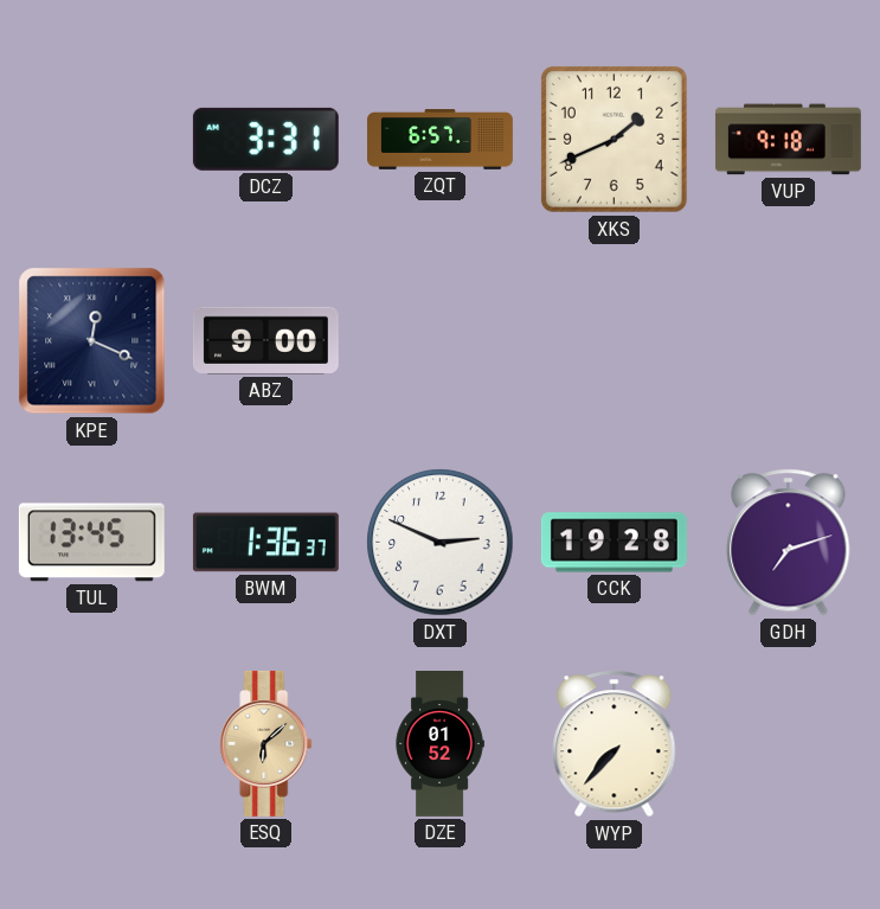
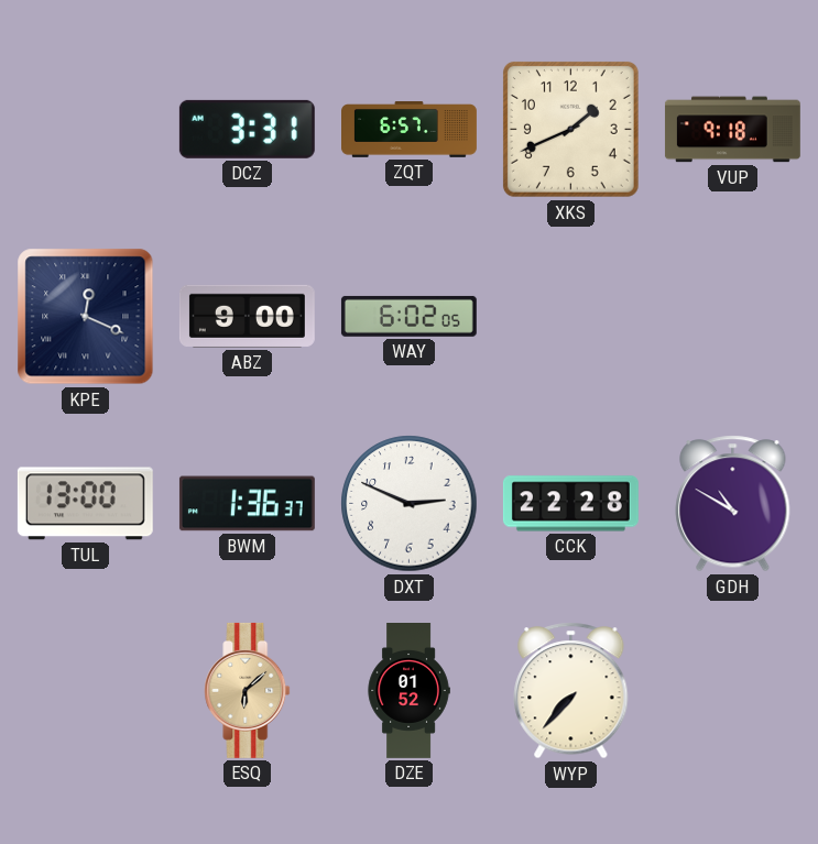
WAY: none -> 6:02
TUL: 13:45 -> 13:00
CCK: 19:28 -> 22:28
GDH: 7:12 -> 10:50
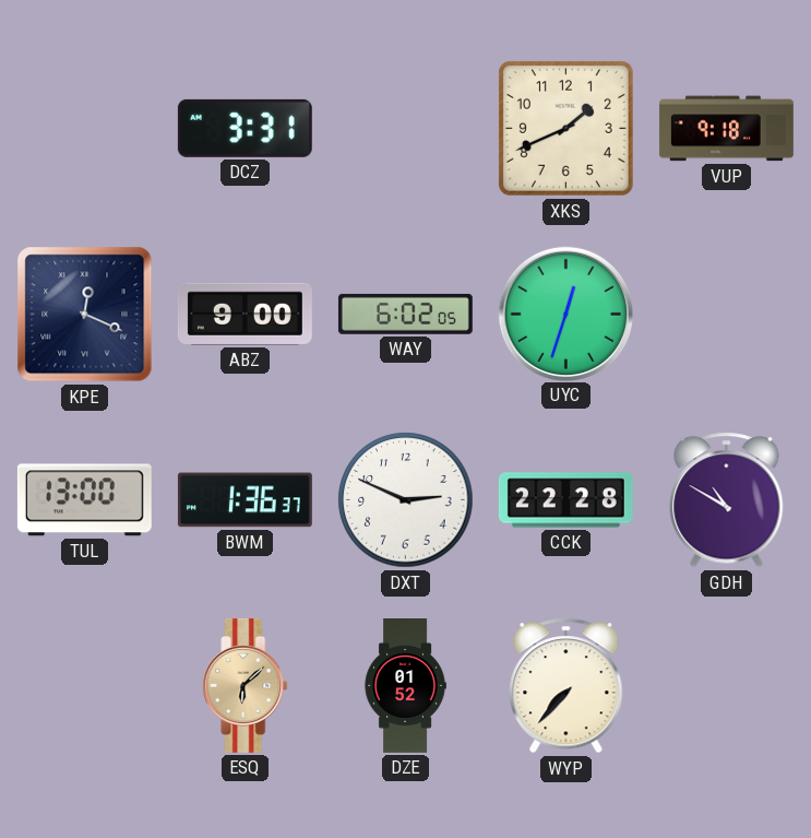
ZQT: 6:57 -> none
UYC: none -> 12:33
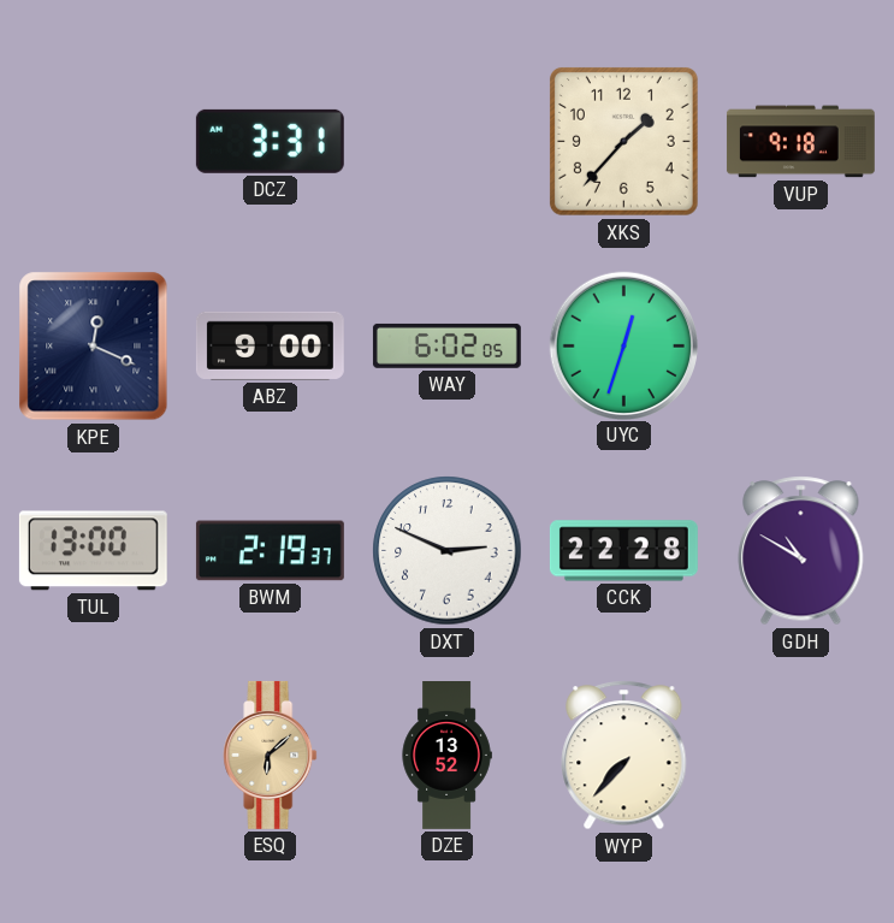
XKS: 1:41 -> 1:37
BWM: 1:36 -> 2:19
DZE: 01:52 -> 13:52
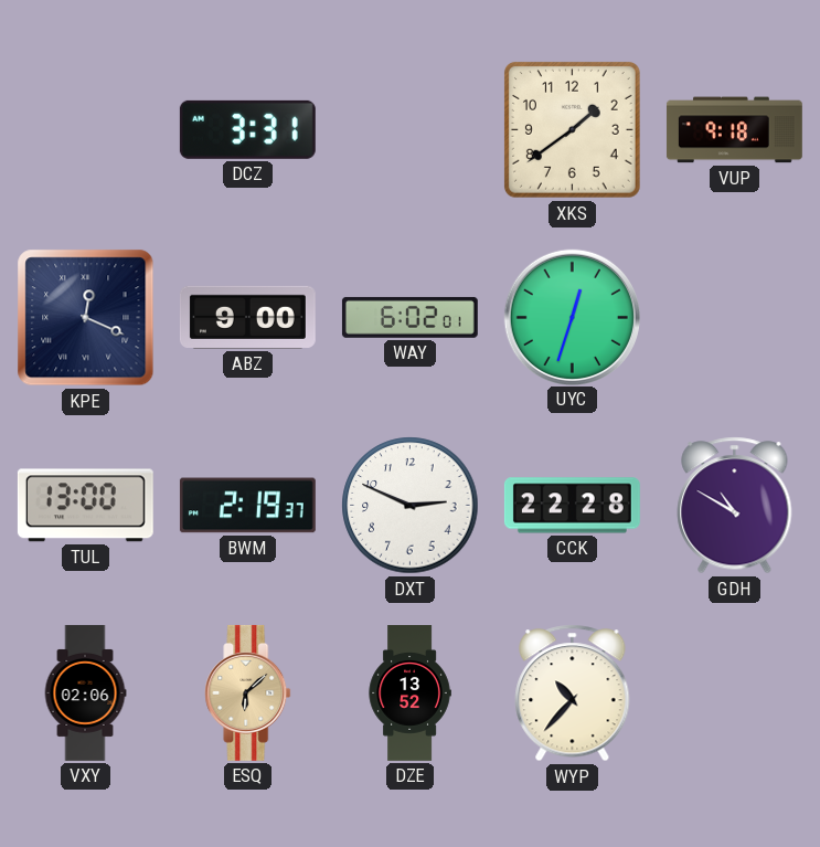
XKS: 1:37 -> 1:39
WAY: 6:02:05 -> 6:02:01
VXY: none -> 02:06
WYP: 7:37 -> 10:37
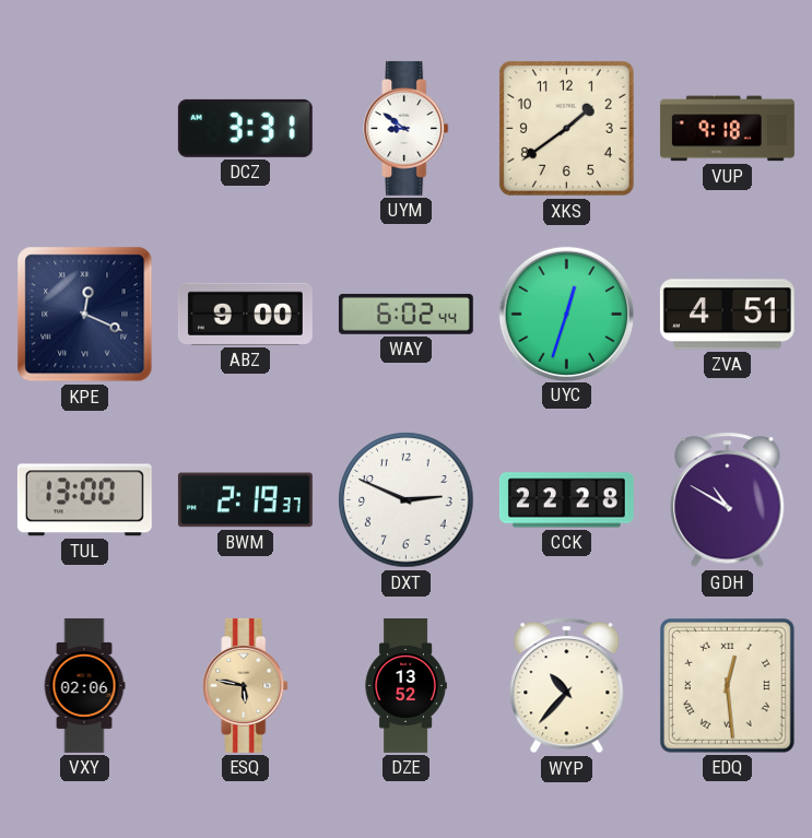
UYM: none -> 8:51
WAY: 6:02:01 -> 6:02:44
ZVA: none -> 4:51
ESQ: 6:08 -> 5:47
EDQ: none -> 12:29
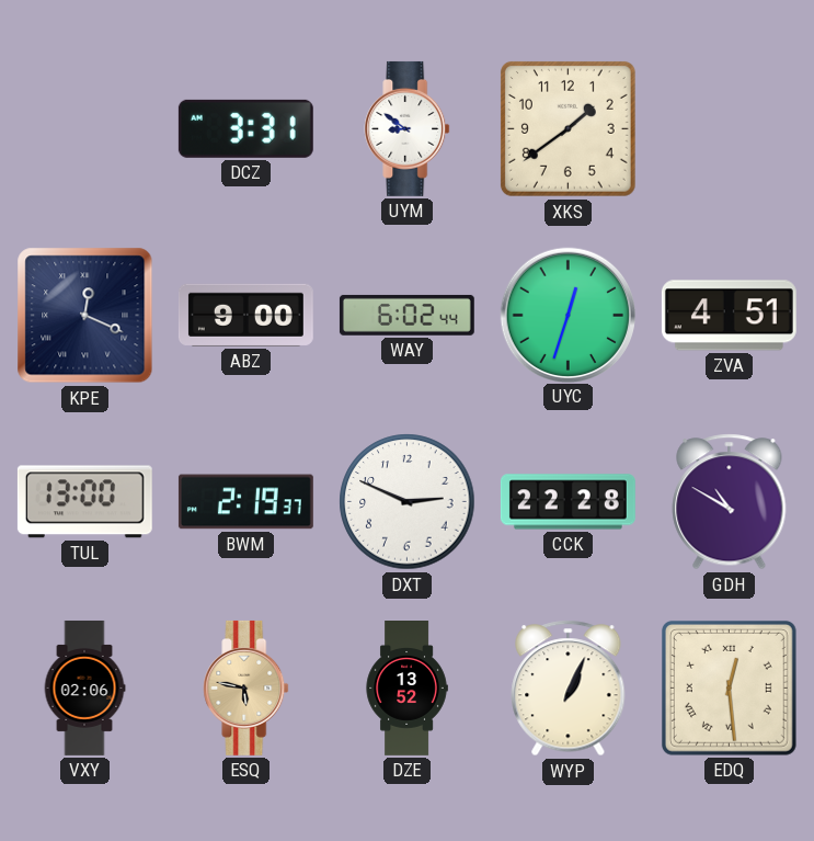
VUP: 9:18 -> none
WYP: 10:37 -> 1:04
